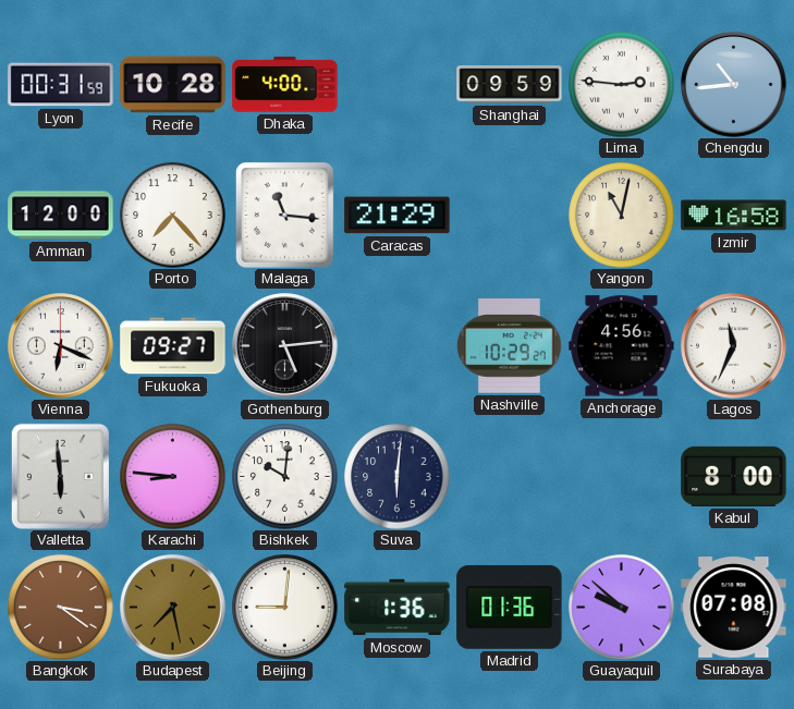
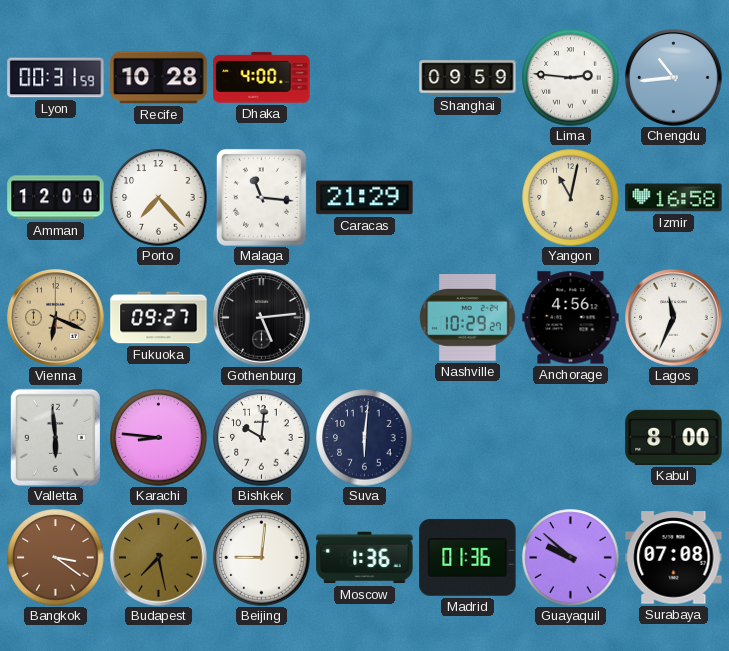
Vienna dial: white -> champagne
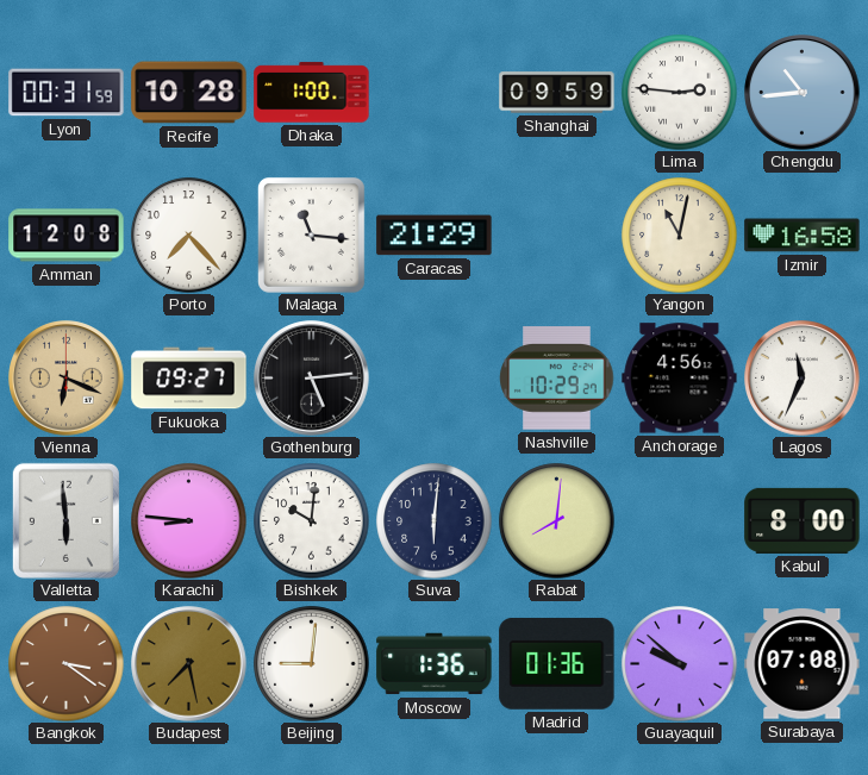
Dhaka: 4:00 -> 1:00
Amman: 12:00 -> 12:08
Rabat: none -> 8:01
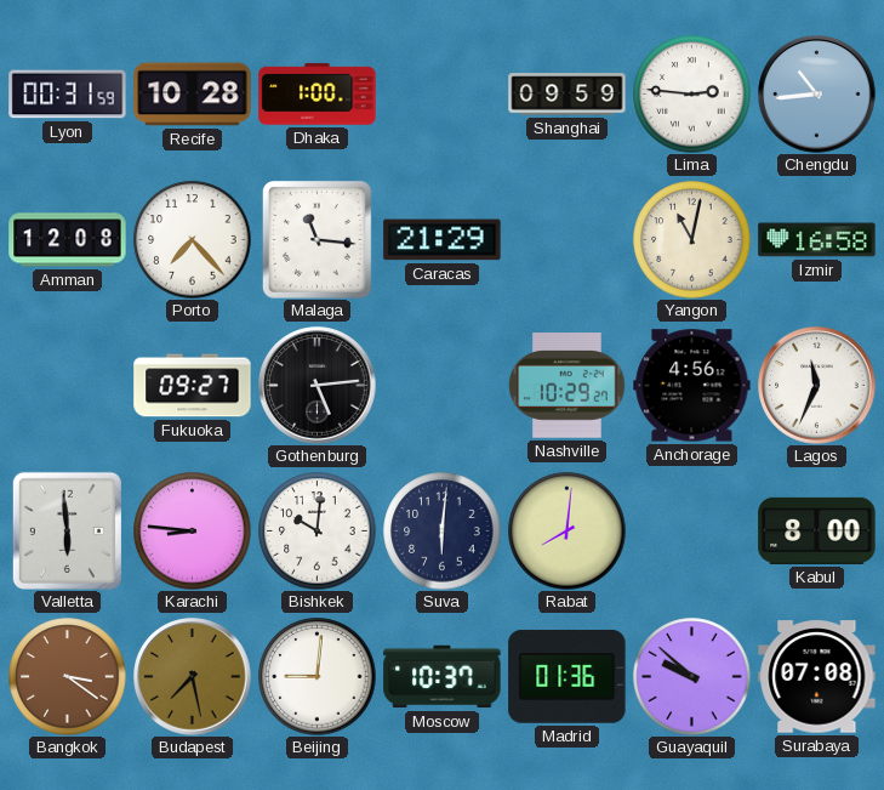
Vienna: 6:19 -> none
Moscow: 1:36 -> 10:37
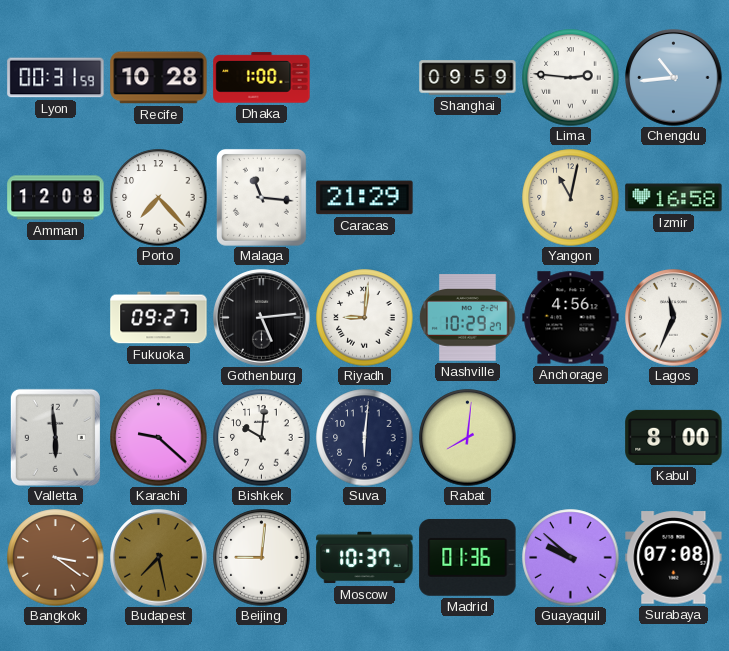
Riyadh: none -> 9:01
Karachi: 8:46 -> 9:22
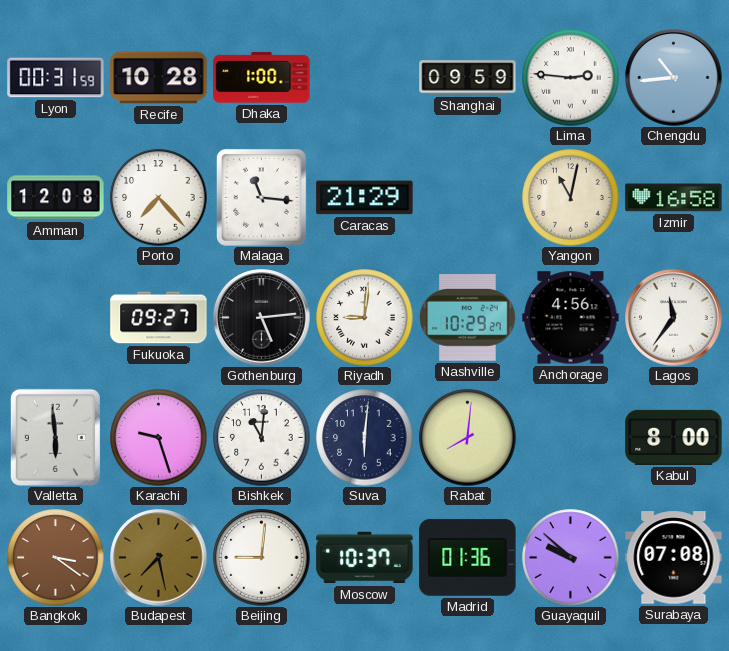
Lagos: 11:34 -> 11:36
Karachi: 9:22 -> 9:27
Bishkek: 10:01 -> 11:01
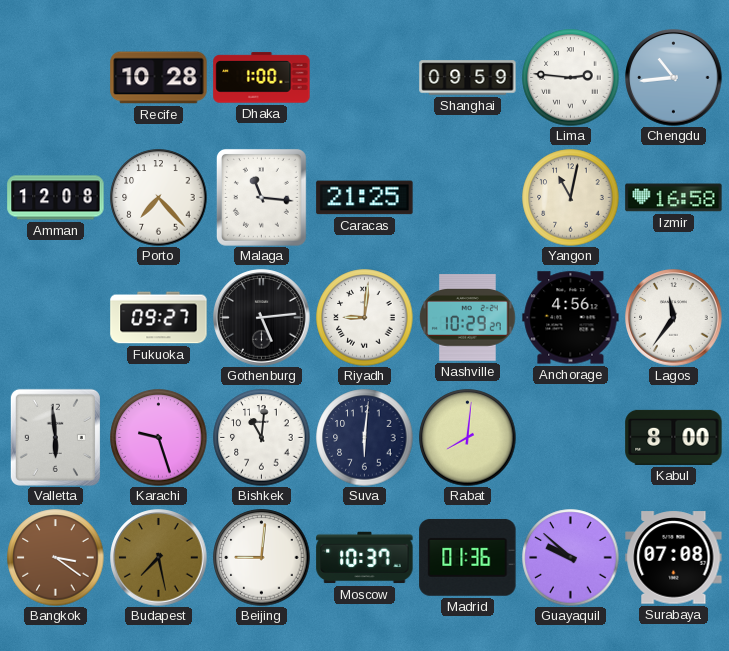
Lyon: 00:31 -> none
Caracas: 21:29 -> 21:25
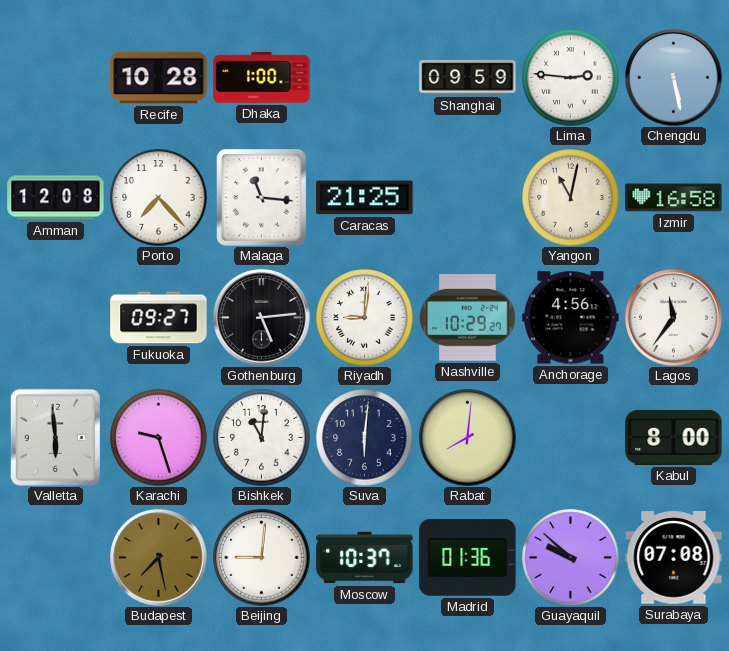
Chengdu: 10:44 -> 5:28
Bangkok: 3:21 -> none
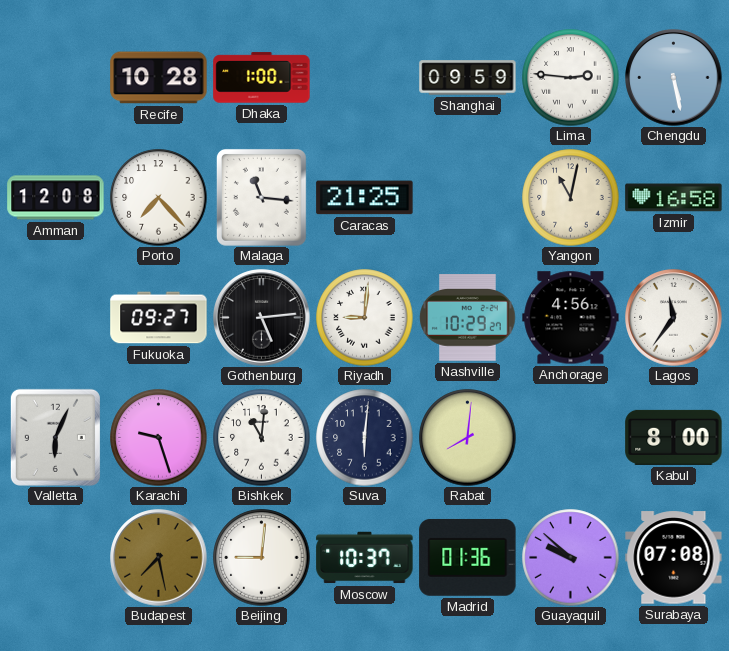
Valletta: 5:59 -> 6:04
